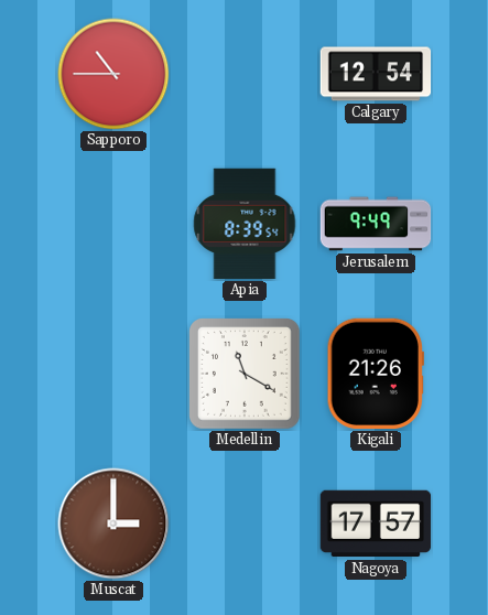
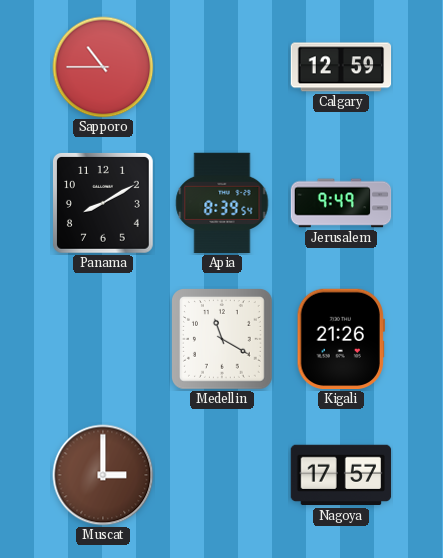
Calgary: 12:54 -> 12:59
Panama: none -> 8:10
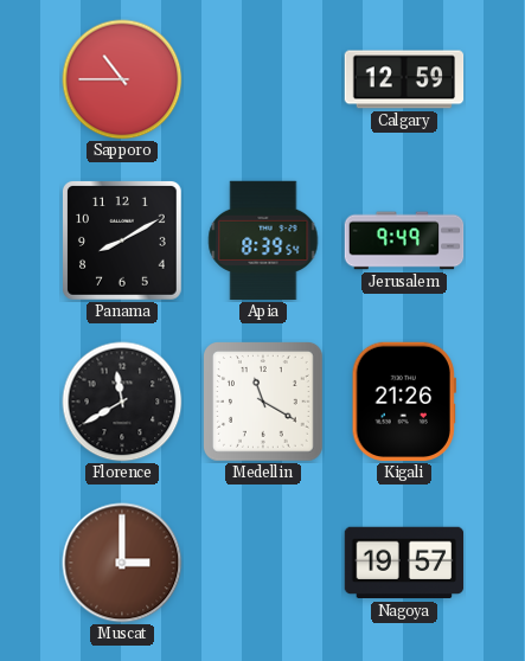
Florence: none -> 11:40
Nagoya: 17:57 -> 19:57
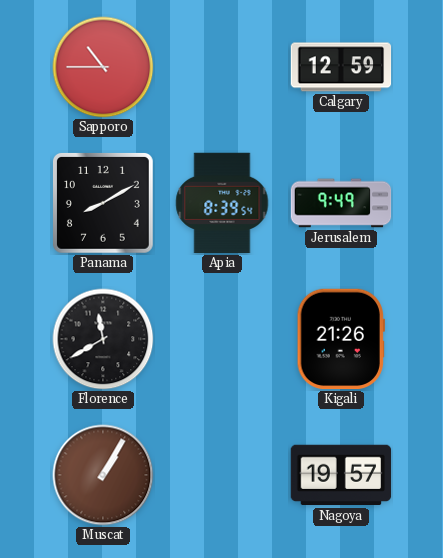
Medellin: 11:20 -> none
Muscat: 3:00 -> 1:05
